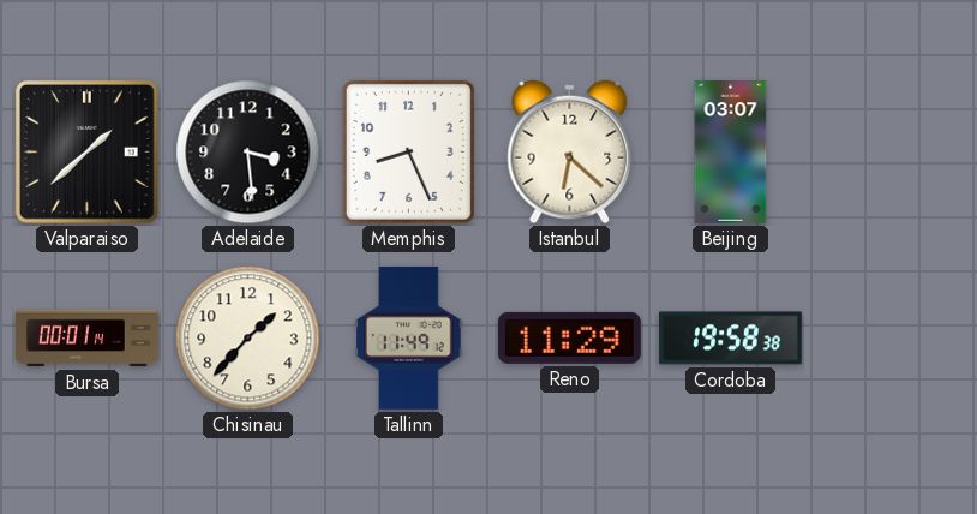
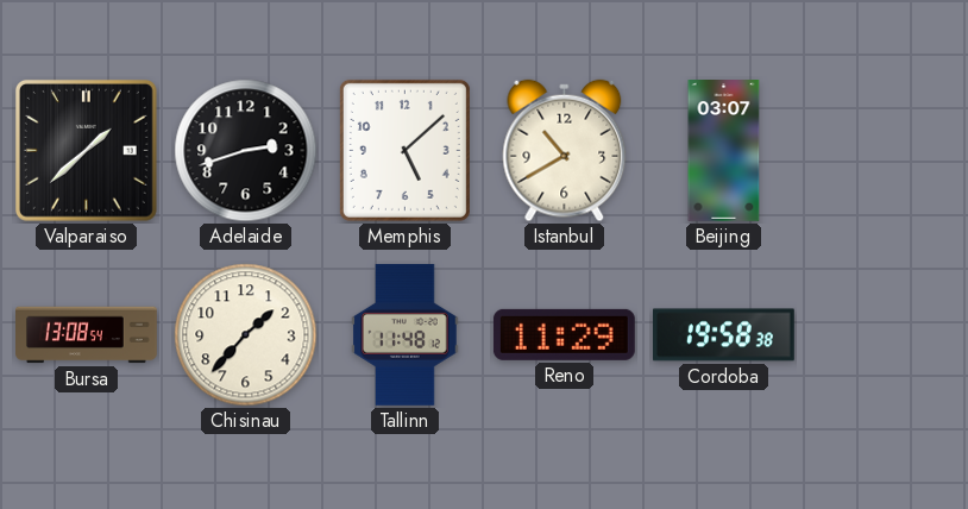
Adelaide: 3:29 -> 2:42
Memphis: 8:26 -> 5:08
Istanbul: 6:22 -> 10:40
Bursa: 00:01 -> 13:08
Tallinn: 11:49 -> 11:48
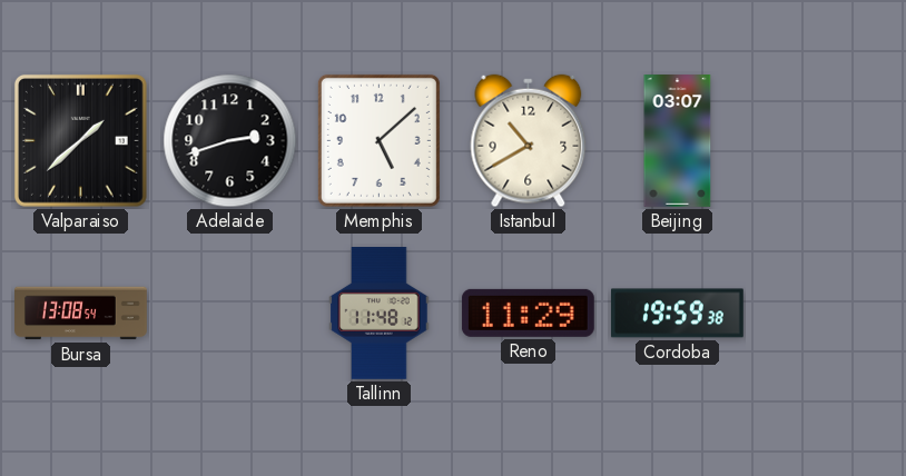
Chisinau: 1:37 -> none
Cordoba: 19:58 -> 19:59
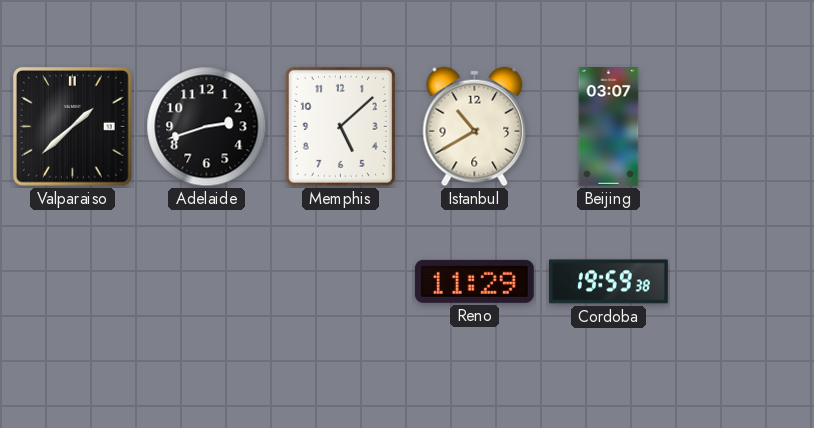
Bursa: 13:08 -> none
Tallinn: 11:48 -> none
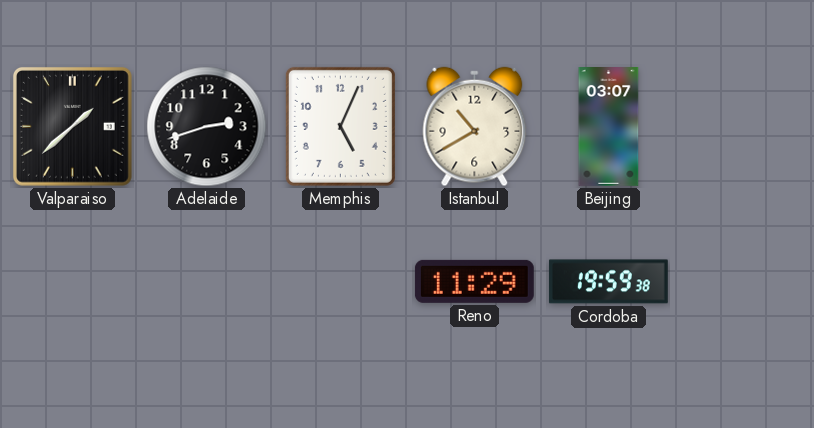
Memphis: 5:08 -> 5:04
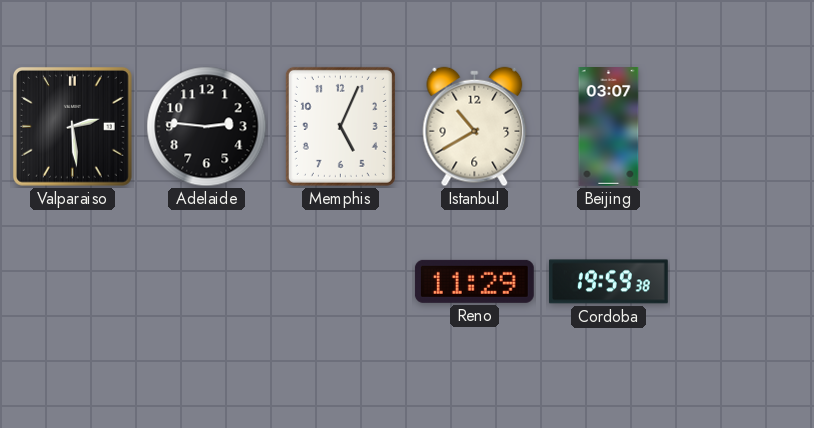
Valparaiso: 1:38 -> 2:29
Adelaide: 2:42 -> 2:46
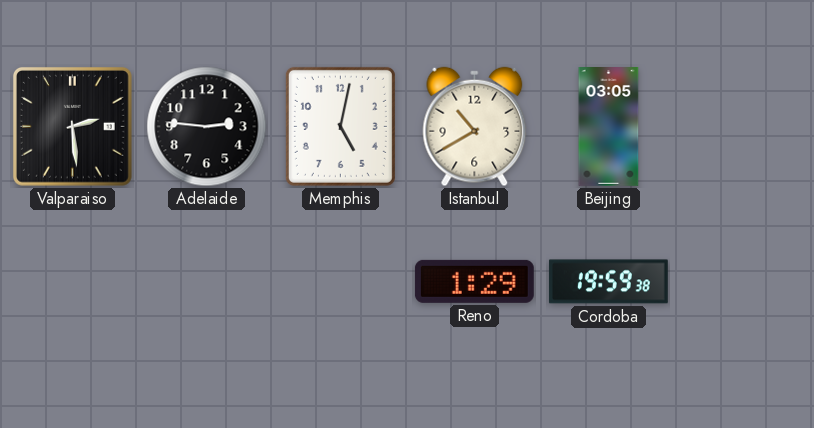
Memphis: 5:04 -> 5:02
Beijing: 03:07 -> 03:05
Reno: 11:29 -> 1:29
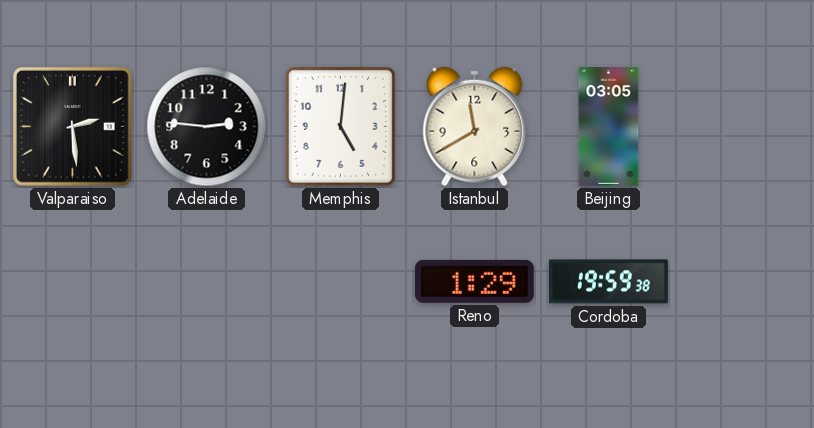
Memphis: 5:02 -> 5:01
Istanbul: 10:40 -> 11:40
